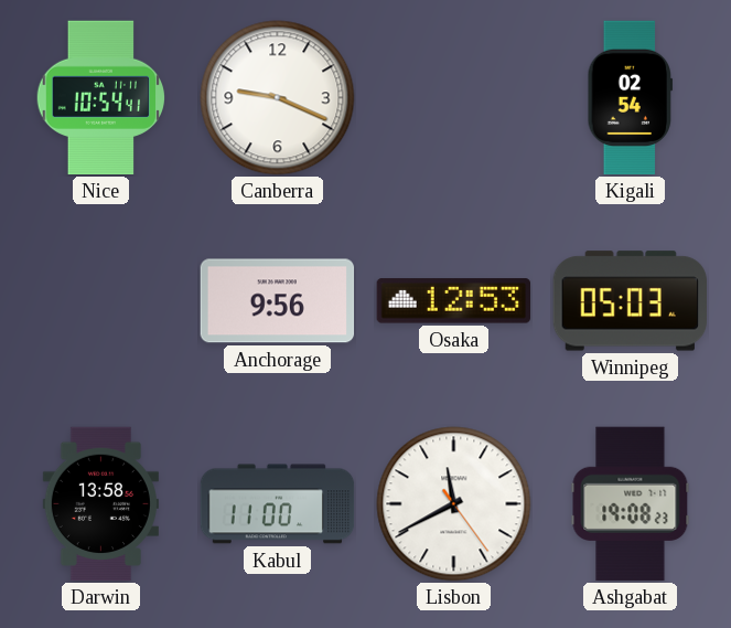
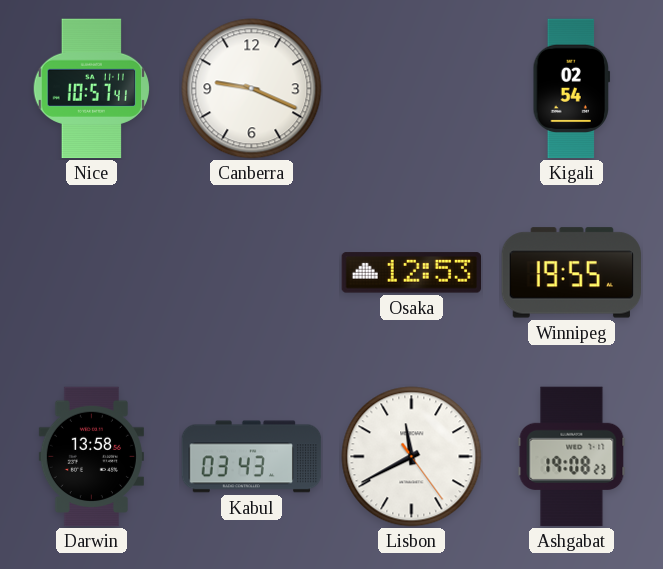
Nice: 10:54 -> 10:57
Anchorage: 9:56 -> none
Winnipeg: 05:03 -> 19:55
Kabul: 11:00 -> 03:43
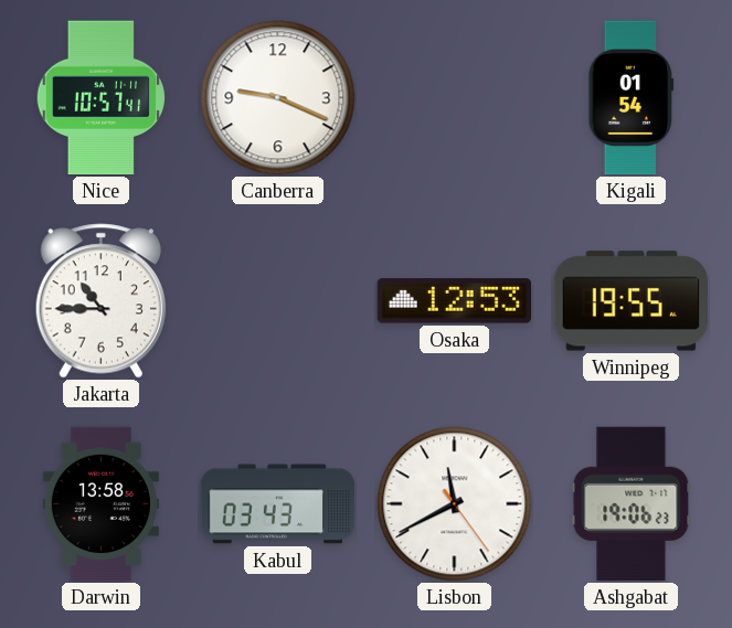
Kigali: 02:54 -> 01:54
Jakarta: none -> 10:45
Ashgabat: 19:08 -> 19:06
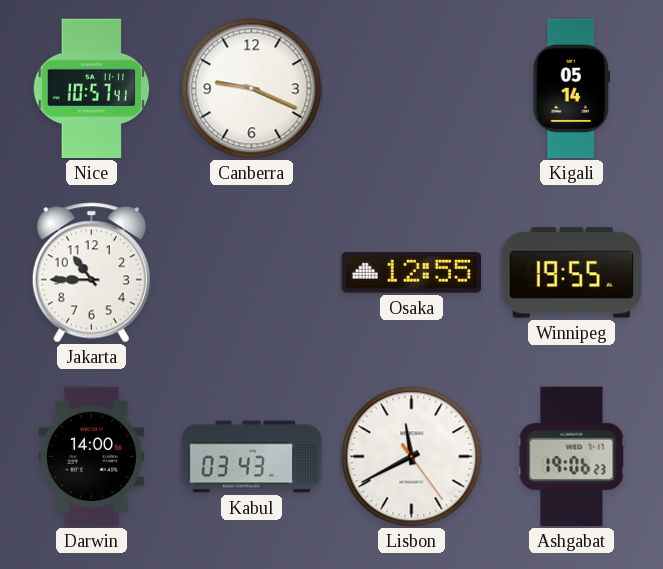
Kigali: 01:54 -> 05:14
Osaka: 12:53 -> 12:55
Darwin: 13:58 -> 14:00
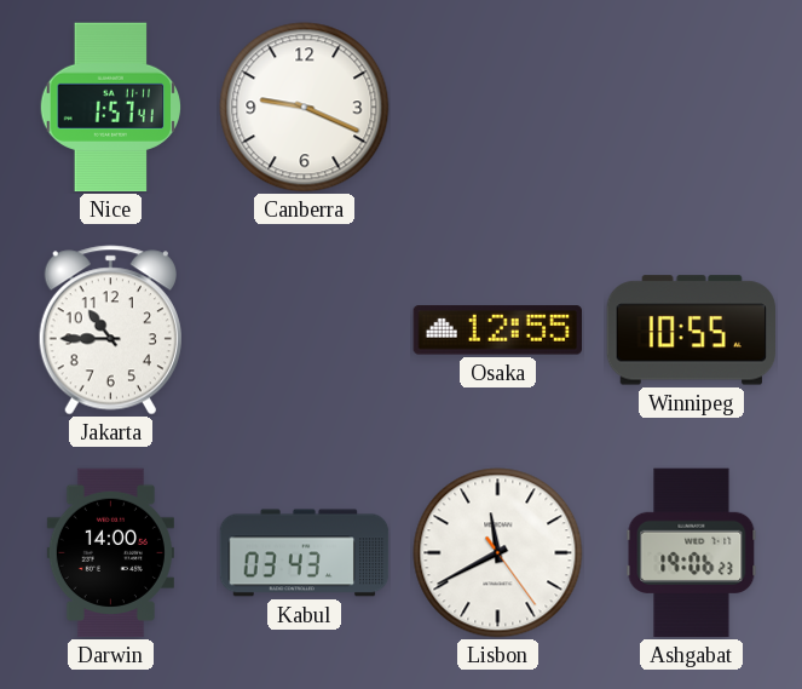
Nice: 10:57 -> 1:57
Kigali: 05:14 -> none
Winnipeg: 19:55 -> 10:55
